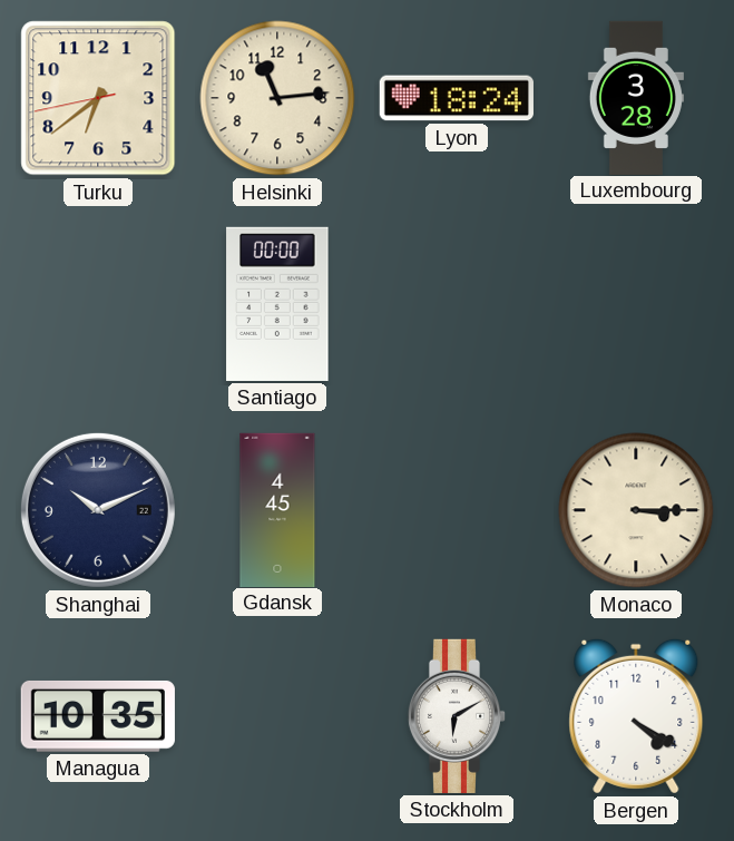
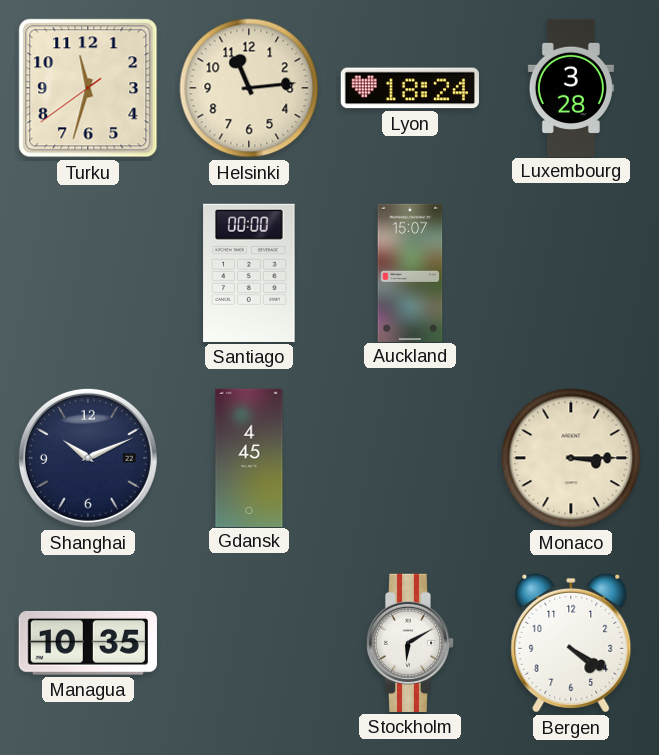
Turku: 6:38 -> 11:32
Auckland: none -> 15:07
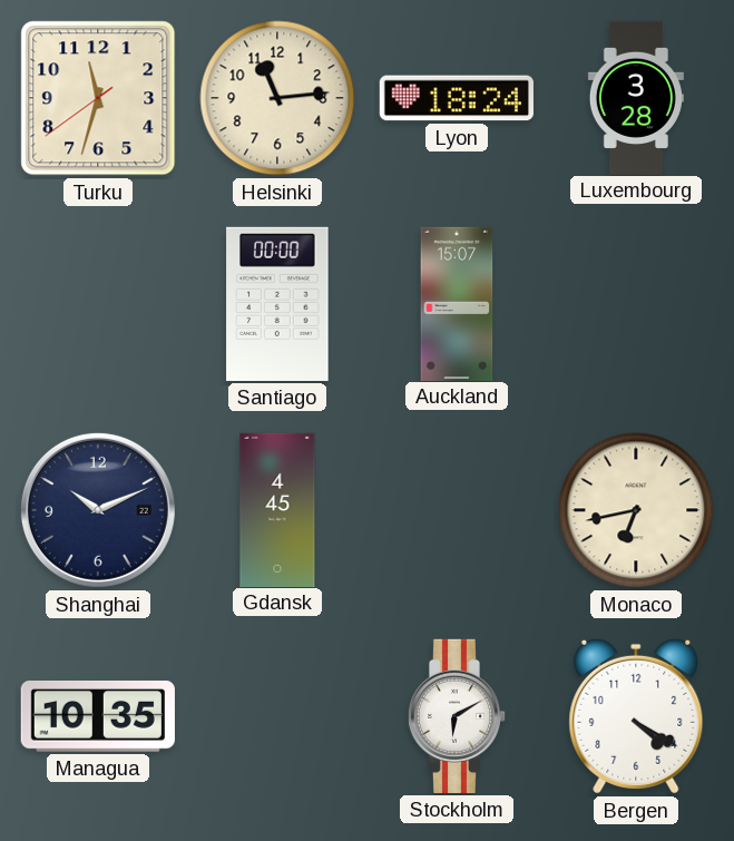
Monaco: 3:15 -> 6:43
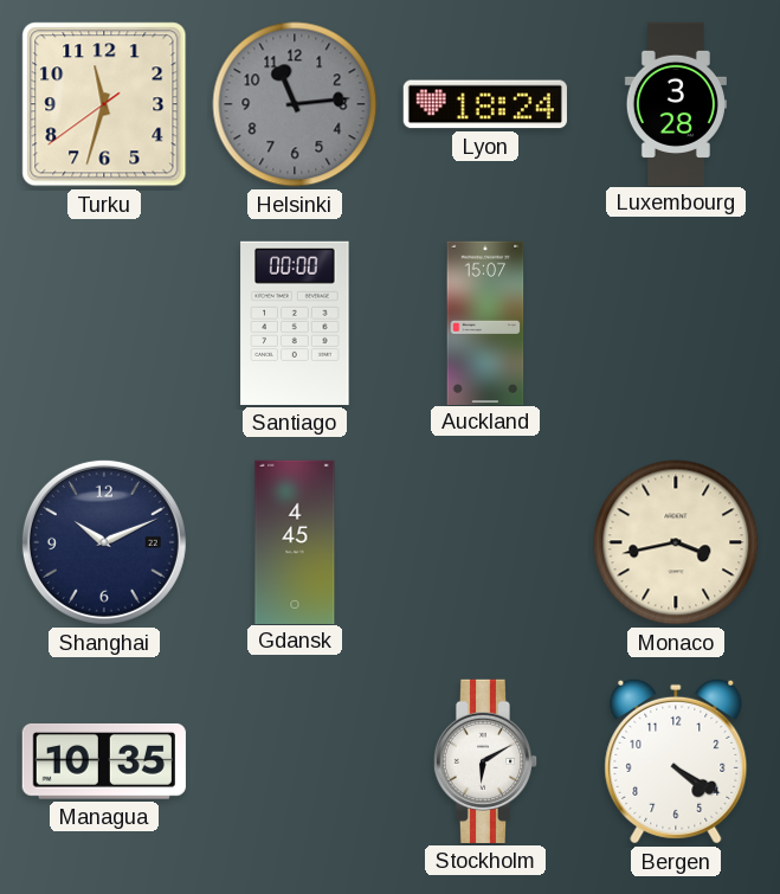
Helsinki dial: cream -> grey
Monaco: 6:43 -> 3:43
